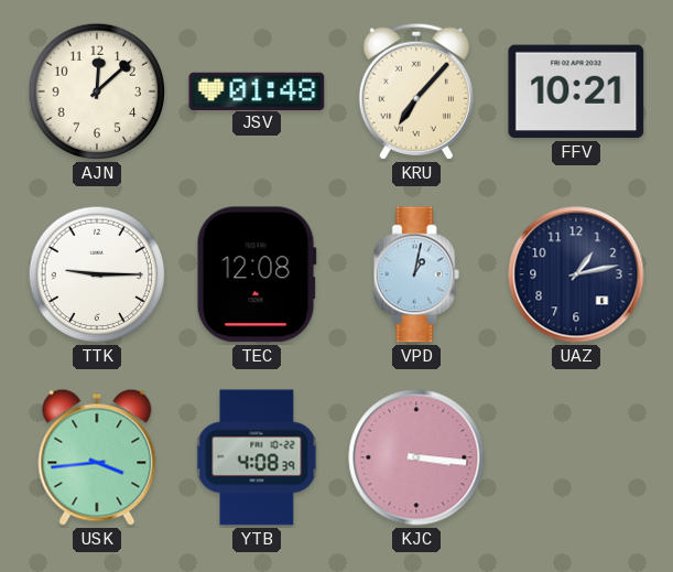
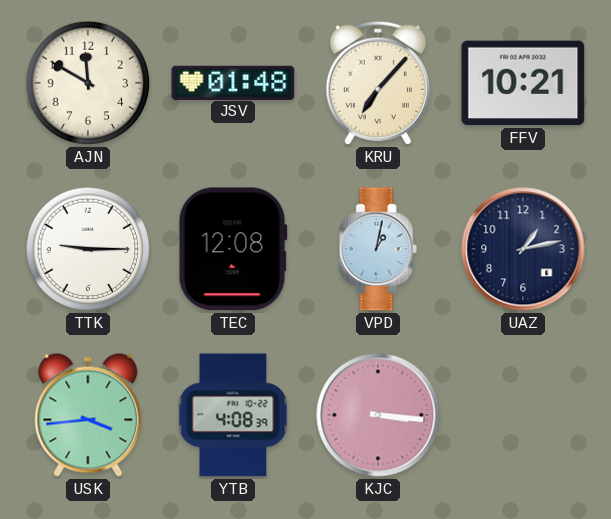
AJN: 12:08 -> 11:50
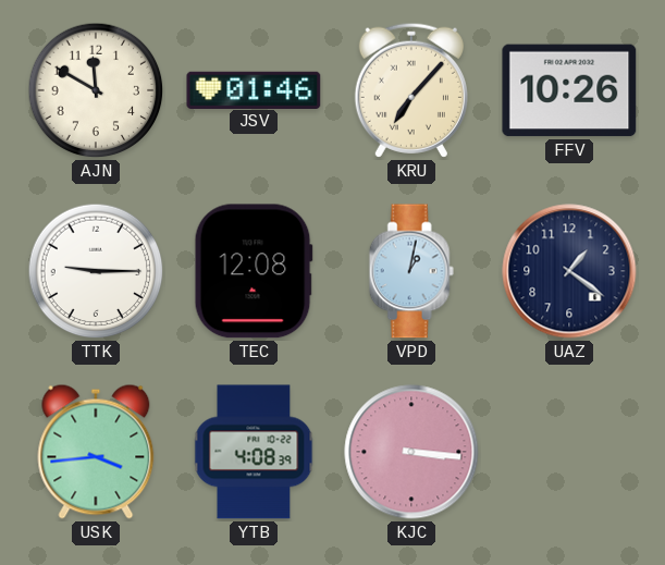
JSV: 01:48 -> 01:46
FFV: 10:21 -> 10:26
UAZ: 1:13 -> 1:21
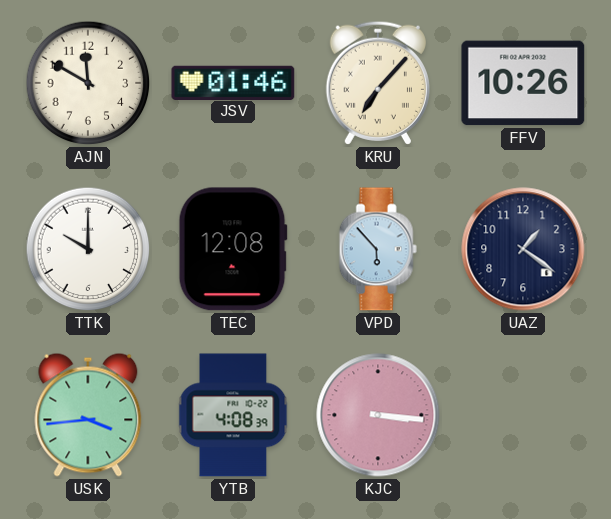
TTK: 9:15 -> 10:00
VPD: 1:02 -> 5:53
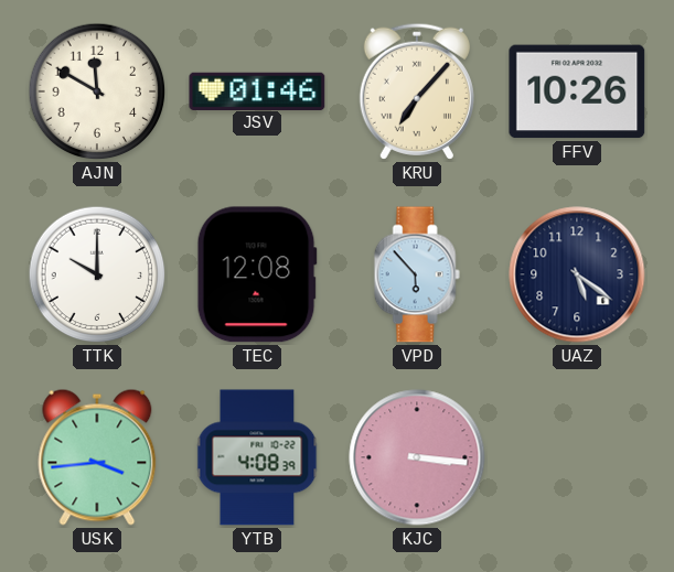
UAZ: 1:21 -> 5:21
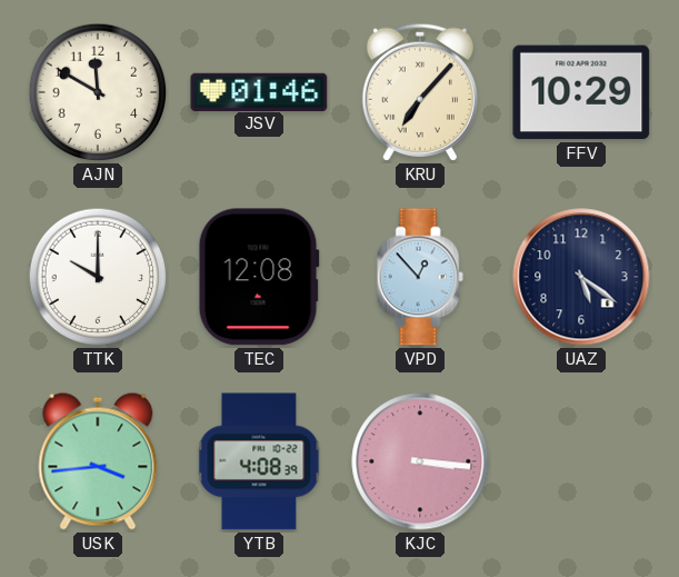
FFV: 10:26 -> 10:29
VPD: 5:53 -> 12:53
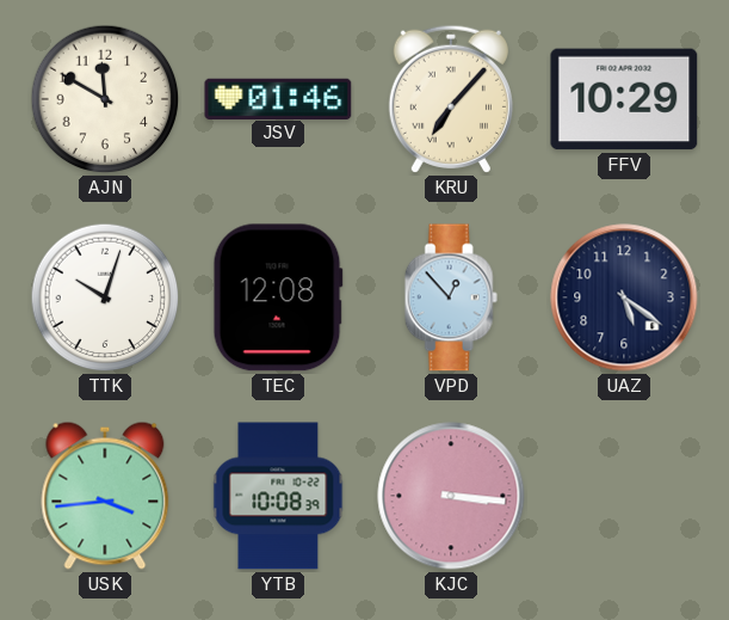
TTK: 10:00 -> 10:03
YTB: 4:08 -> 10:08
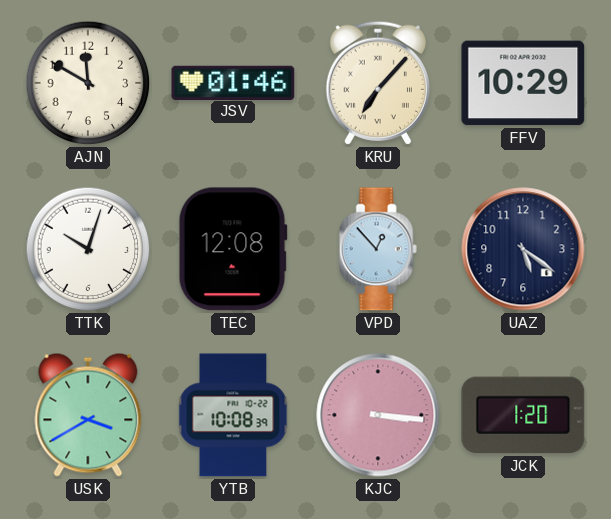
USK: 3:44 -> 3:40
JCK: none -> 1:20
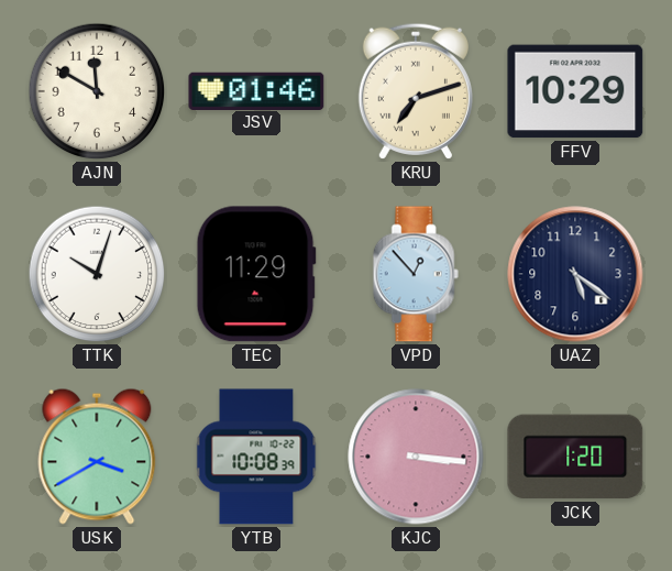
KRU: 7:07 -> 7:12
TEC: 12:08 -> 11:29
